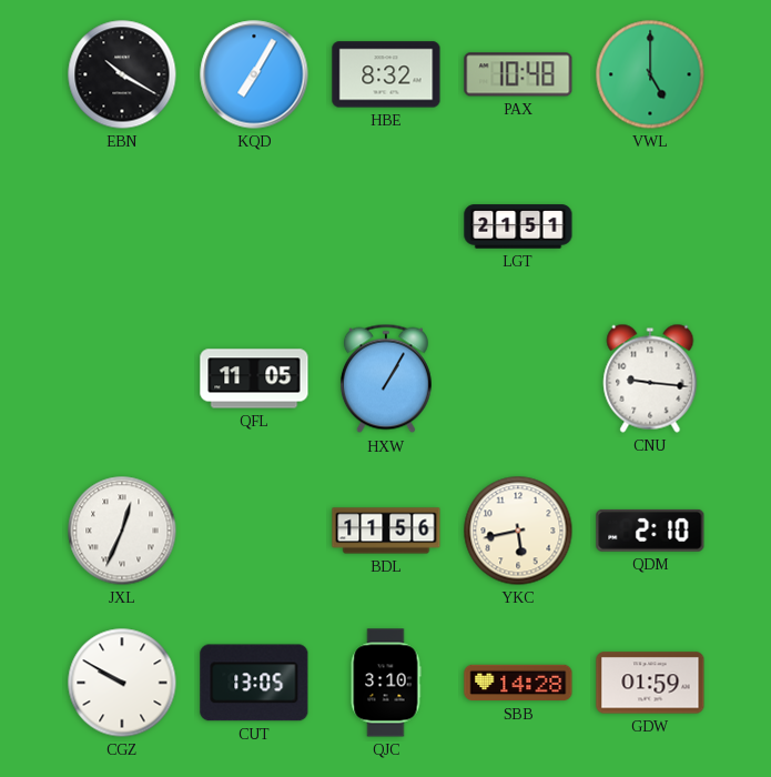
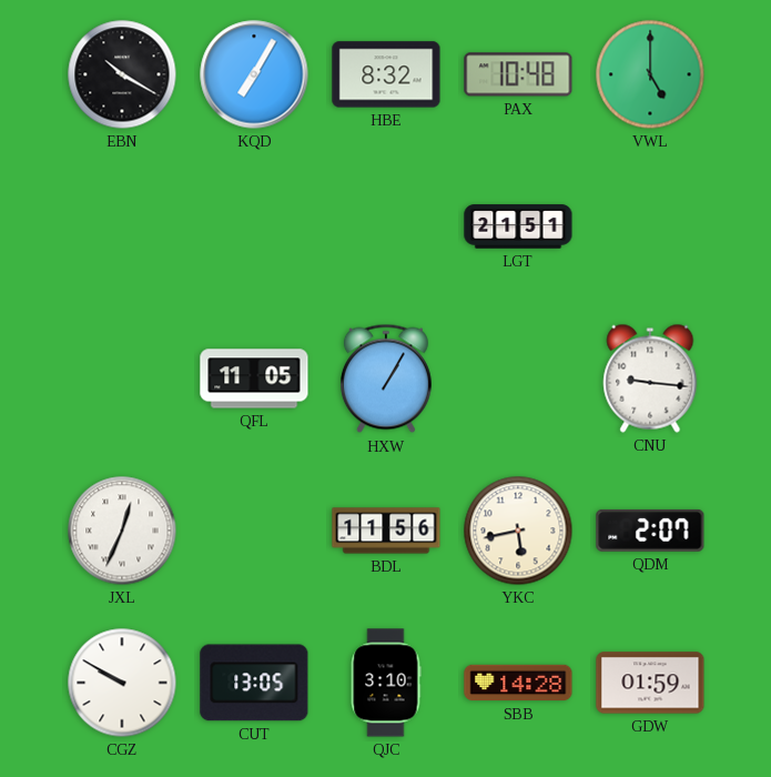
QDM: 2:10 -> 2:07
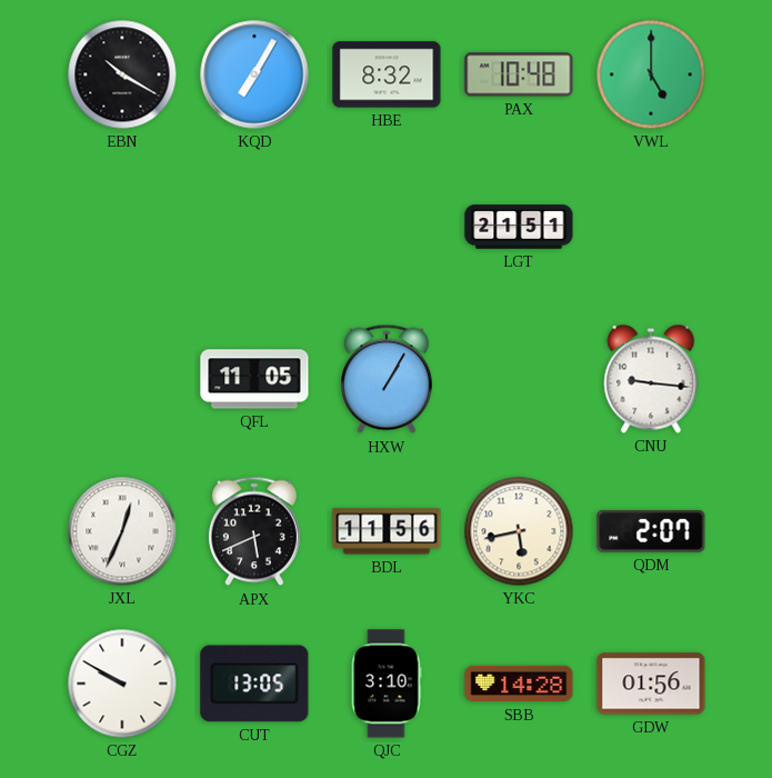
APX: none -> 5:41
GDW: 01:59 -> 01:56
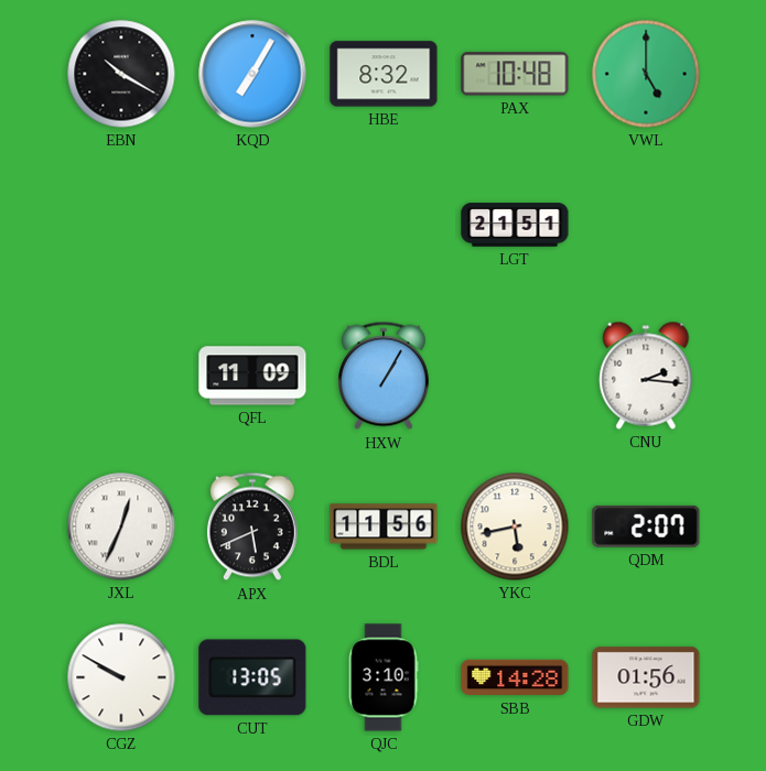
QFL: 11:05 -> 11:09
CNU: 9:16 -> 2:16
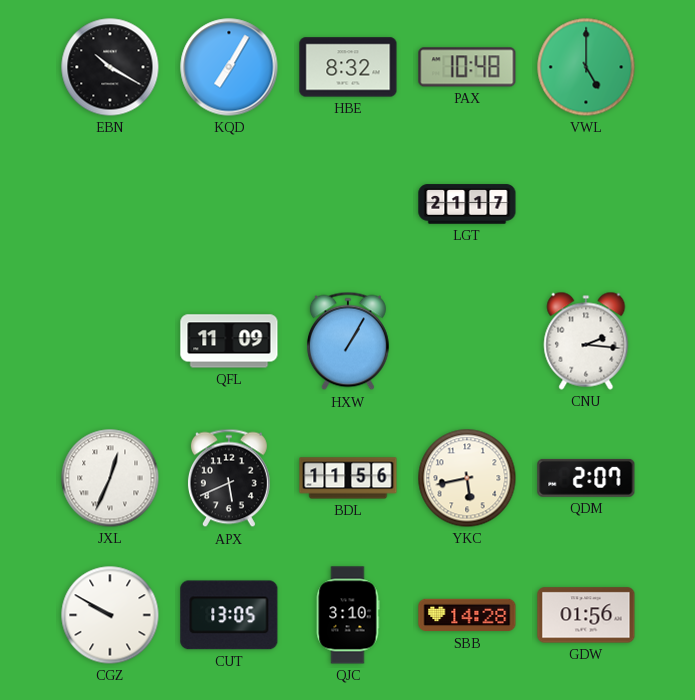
LGT: 21:51 -> 21:17
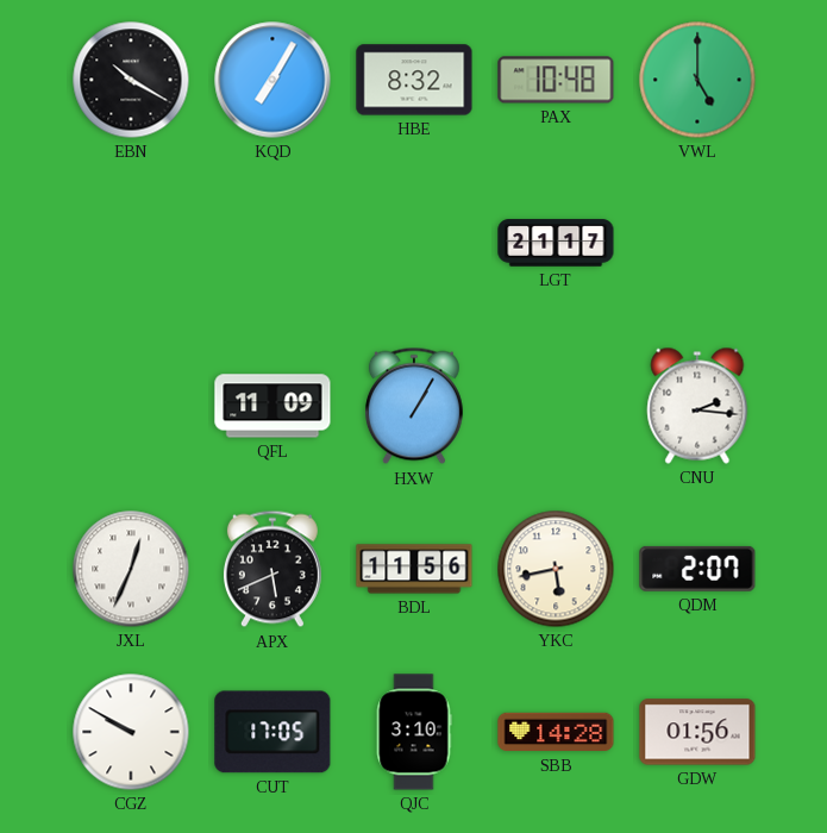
CUT: 13:05 -> 17:05
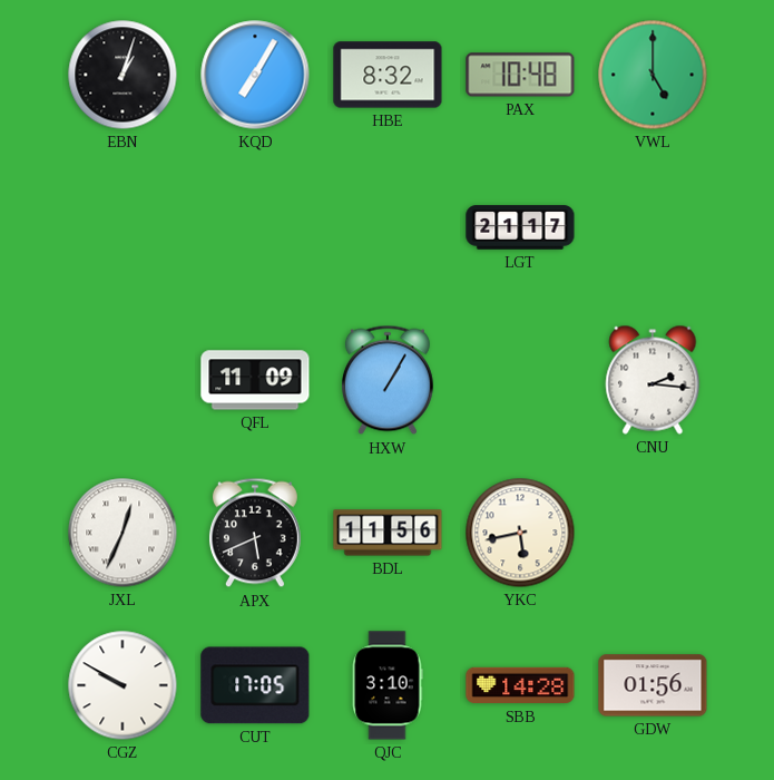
EBN: 10:20 -> 1:03
QDM: 2:07 -> none
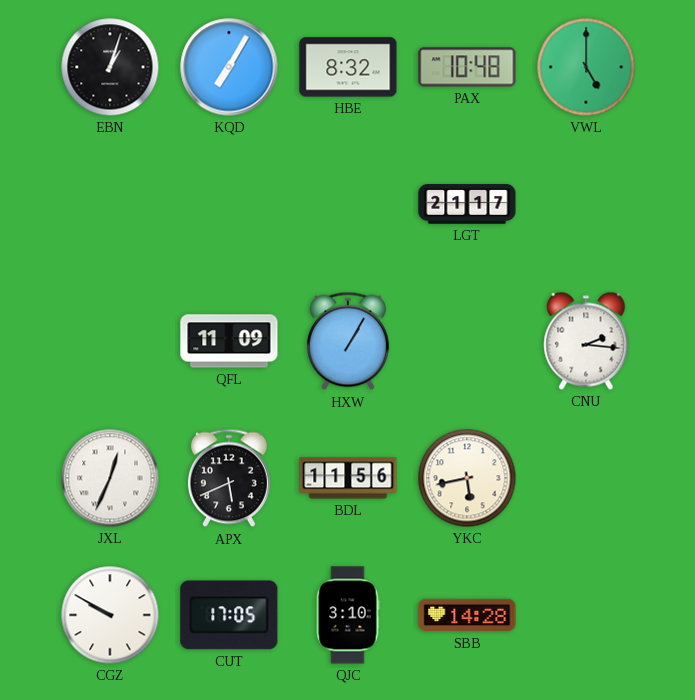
GDW: 01:56 -> none
